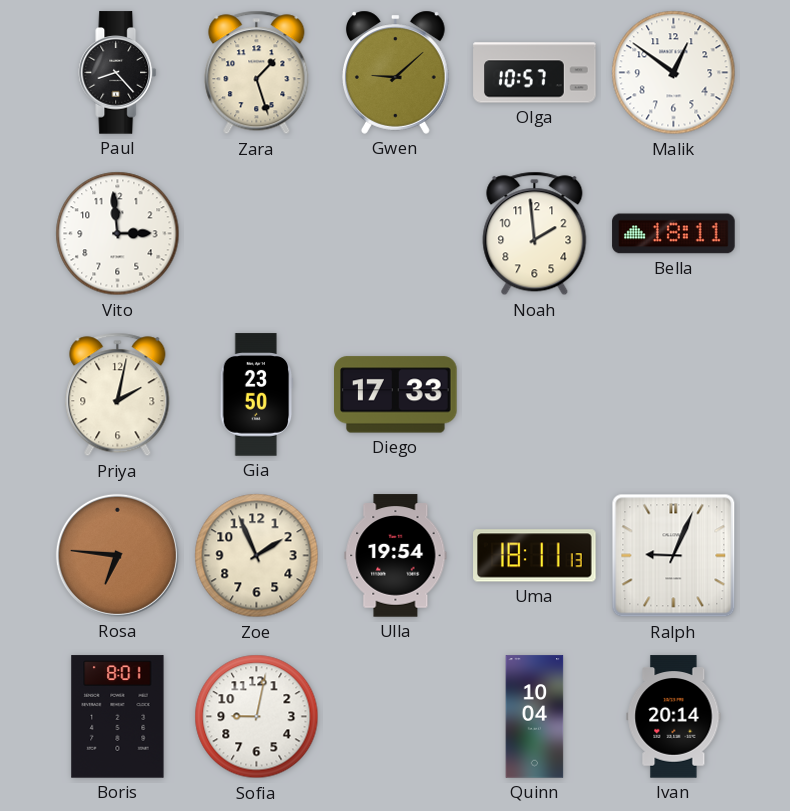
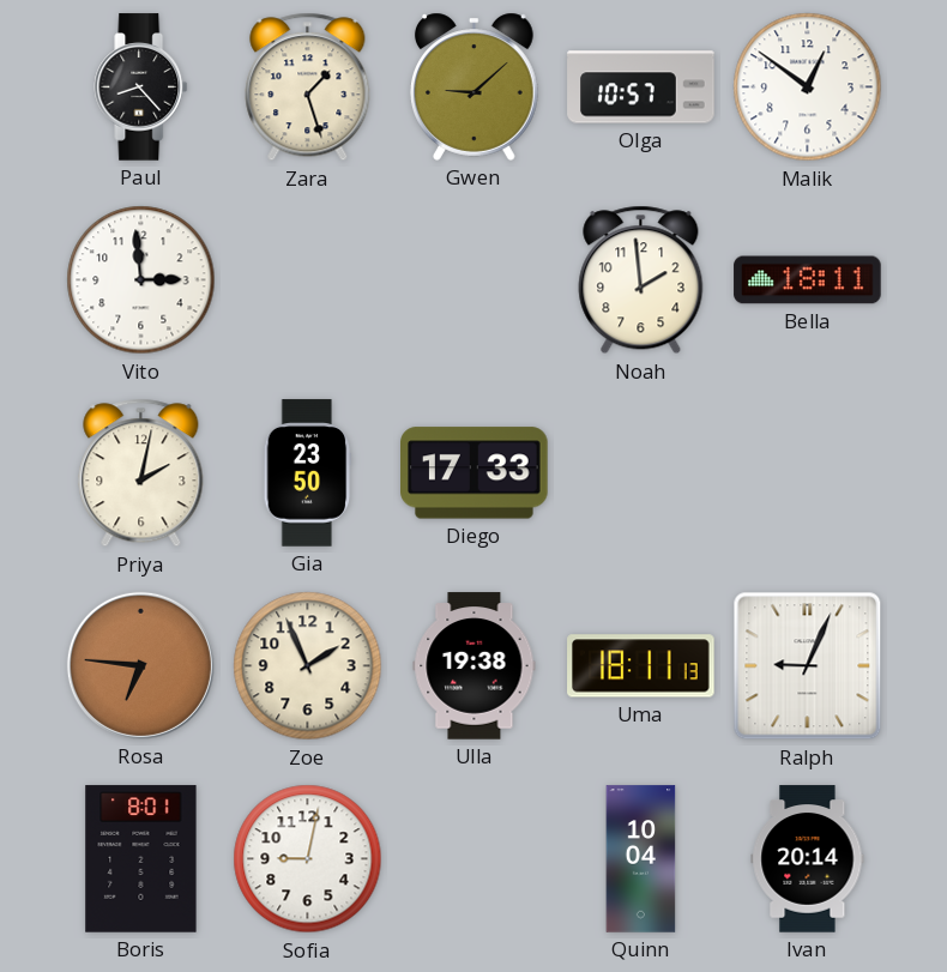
Ulla: 19:54 -> 19:38
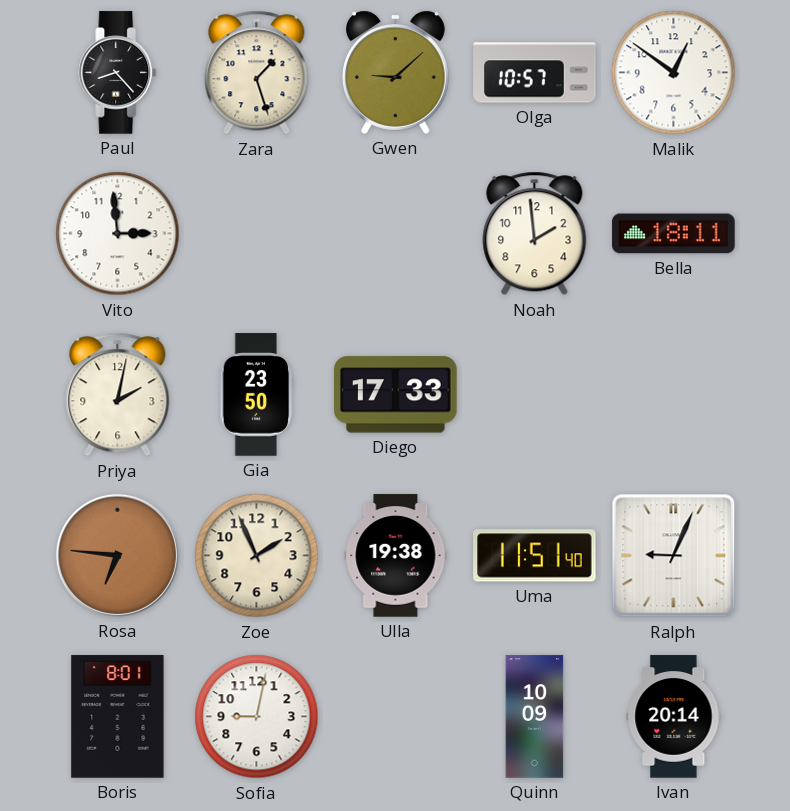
Uma: 18:11 -> 11:51
Quinn: 10:04 -> 10:09
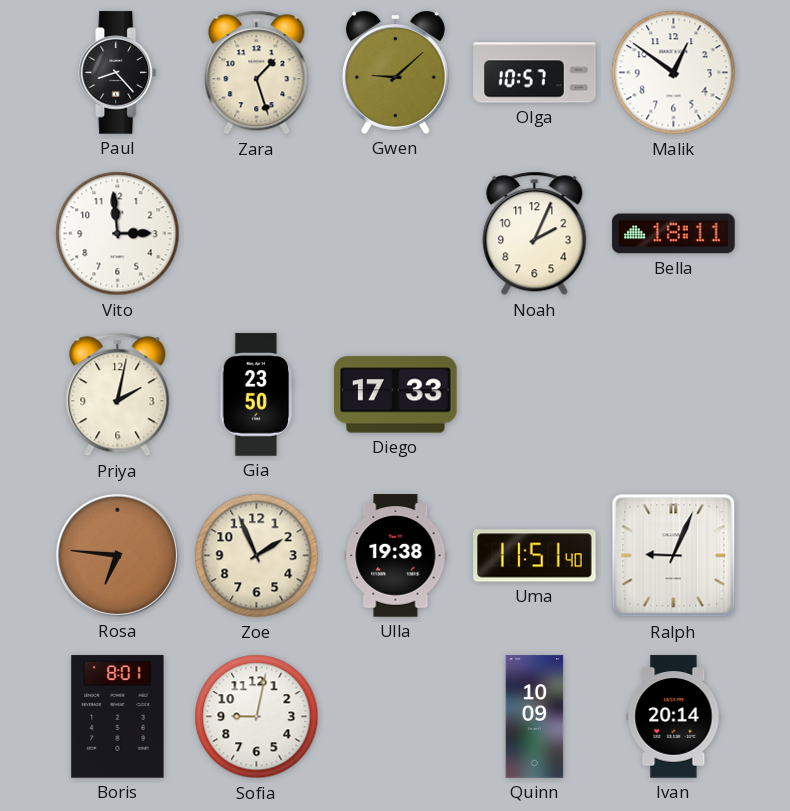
Noah: 1:59 -> 2:04
